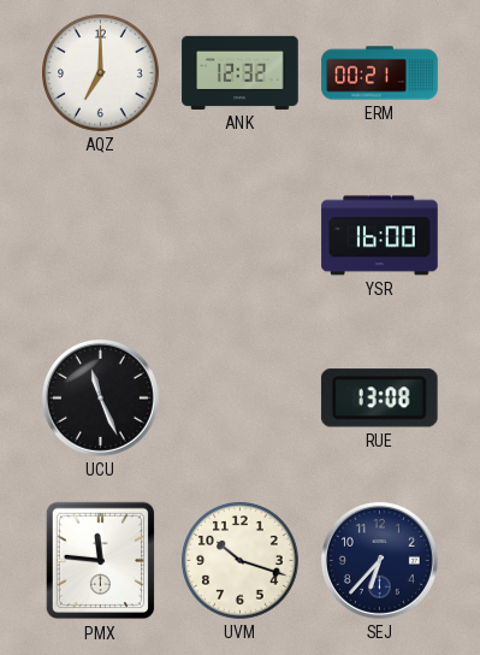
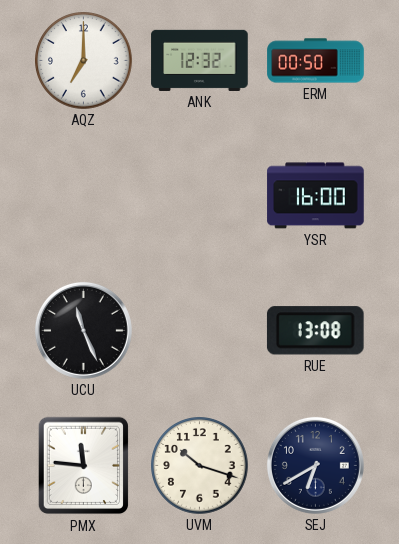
ERM: 00:21 -> 00:50
SEJ: 6:37 -> 6:40
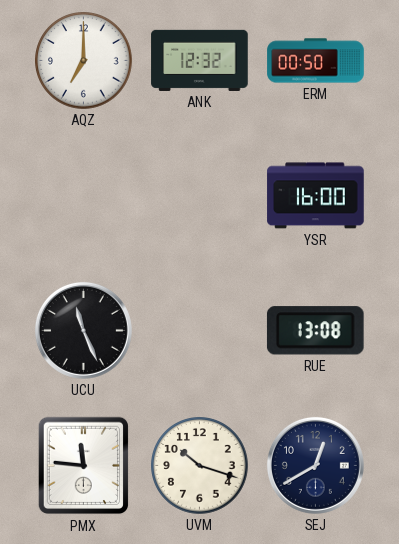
SEJ: 6:40 -> 12:40
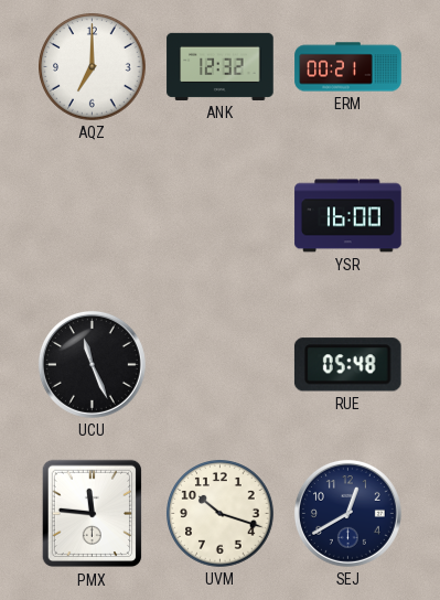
ERM: 00:50 -> 00:21
RUE: 13:08 -> 05:48
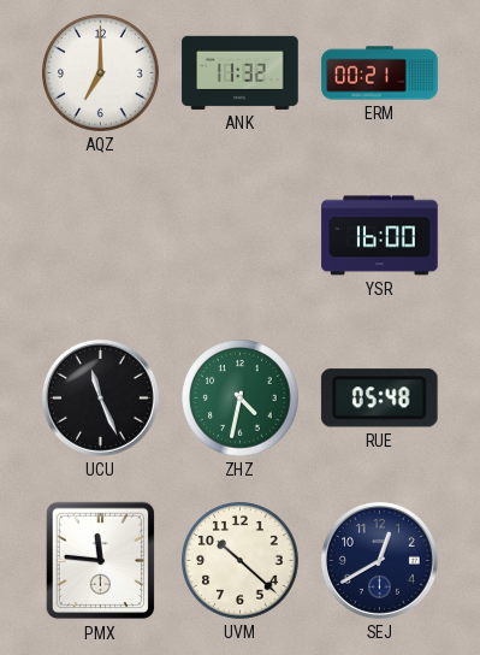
ANK: 12:32 -> 11:32
ZHZ: none -> 4:32
UVM: 10:18 -> 10:22
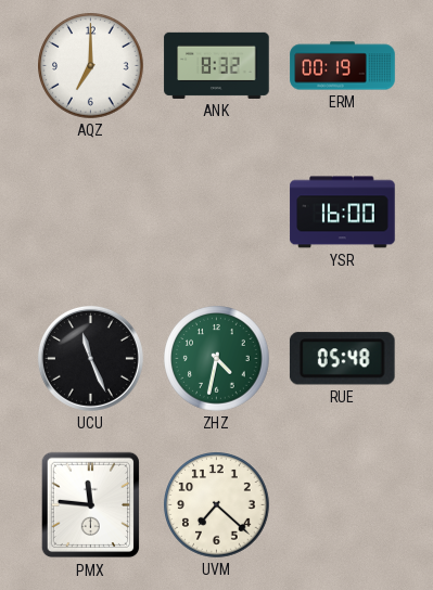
ANK: 11:32 -> 8:32
ERM: 00:21 -> 00:19
UVM: 10:22 -> 7:22
SEJ: 12:40 -> none
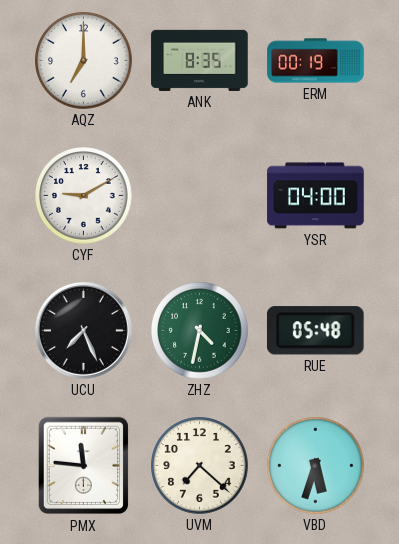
ANK: 8:32 -> 8:35
CYF: none -> 9:10
YSR: 16:00 -> 04:00
UCU: 11:26 -> 7:26
VBD: none -> 5:33
